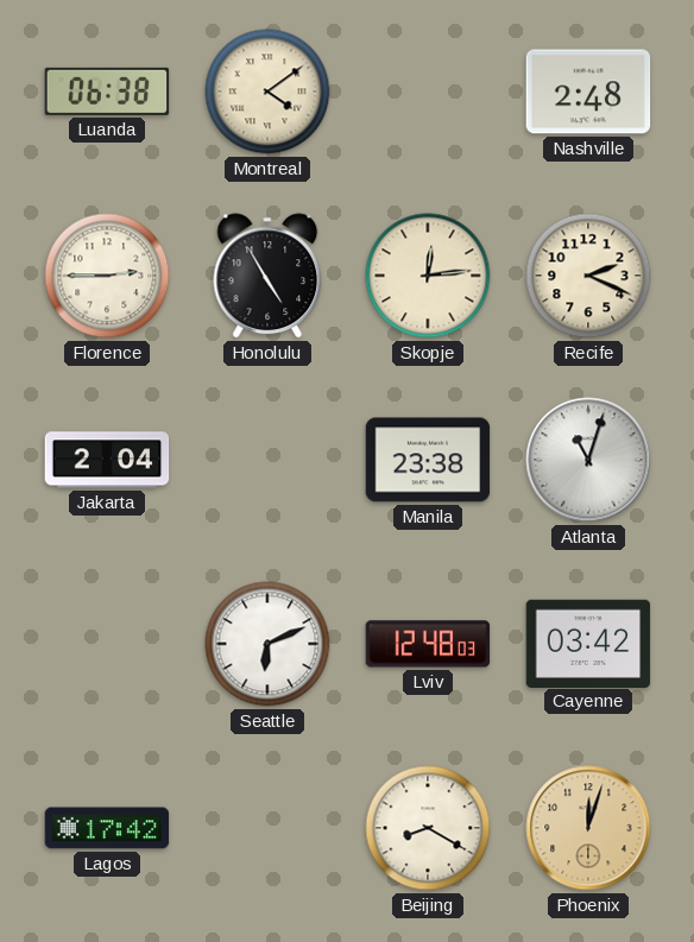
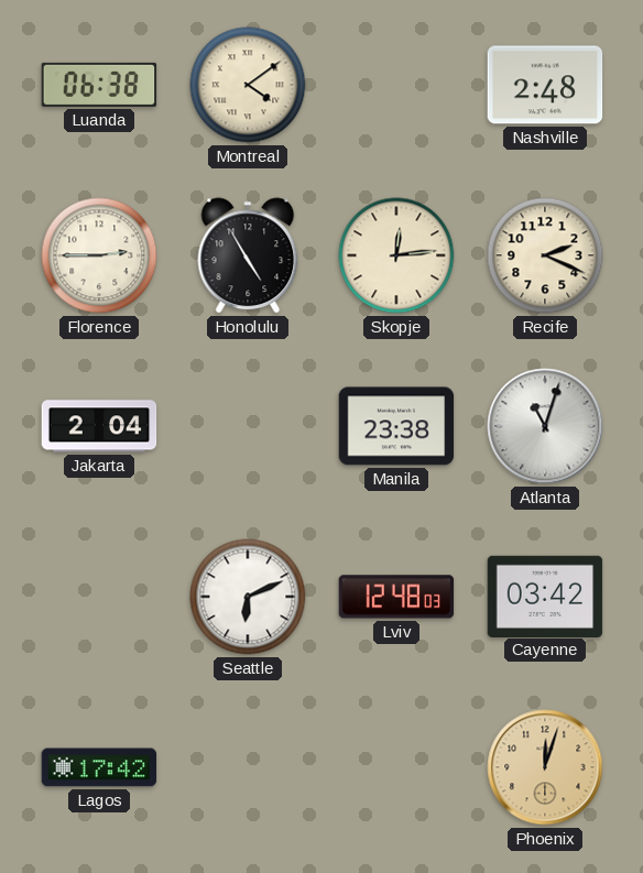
Beijing: 8:20 -> none
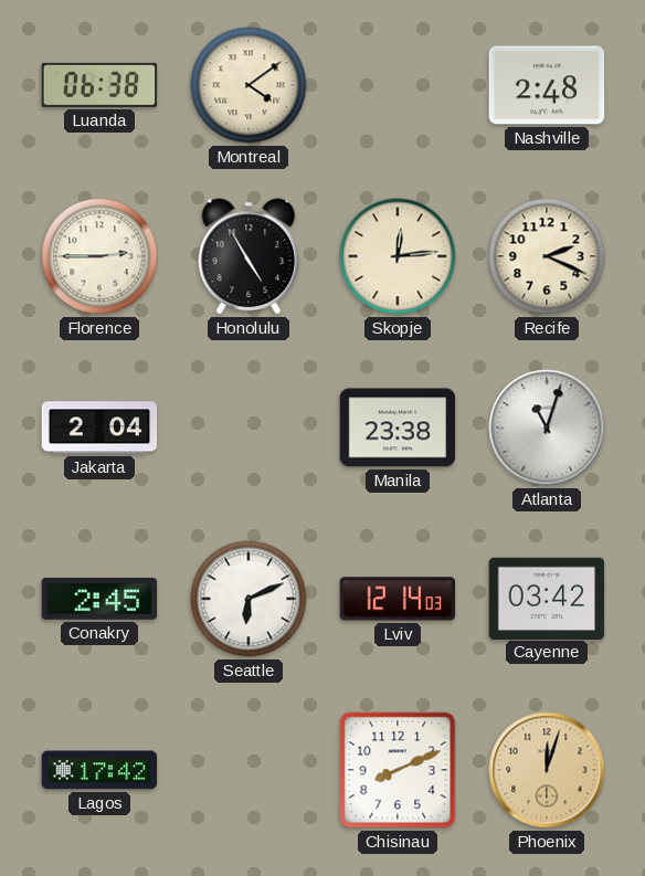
Conakry: none -> 2:45
Lviv: 12:48 -> 12:14
Chisinau: none -> 8:11
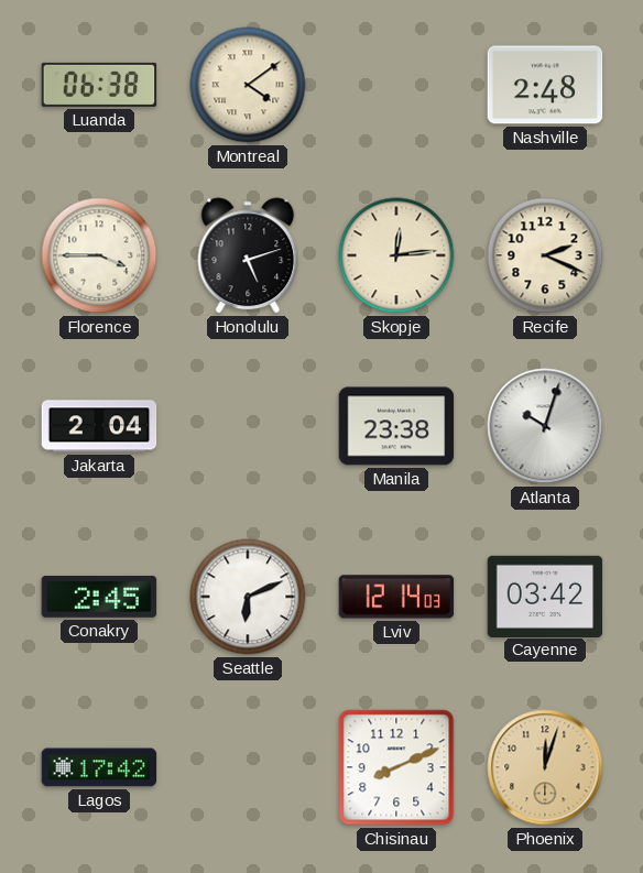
Florence: 2:45 -> 3:45
Honolulu: 4:55 -> 5:12
Atlanta: 11:03 -> 10:03
